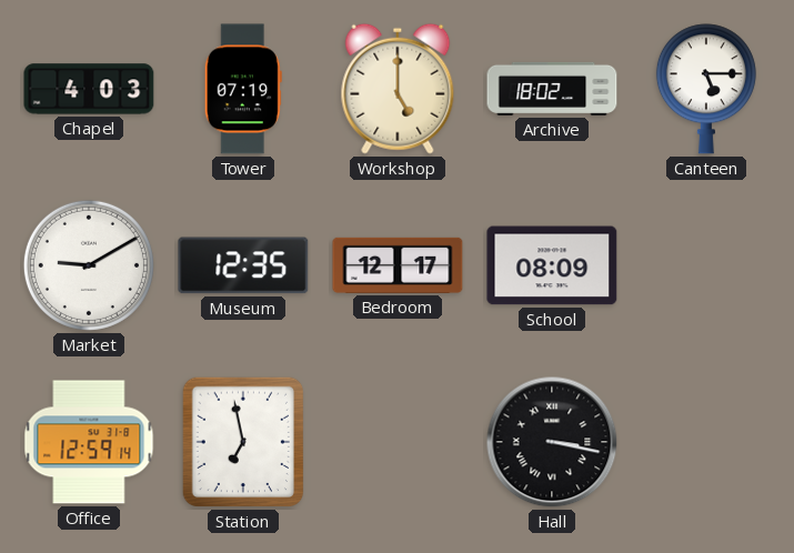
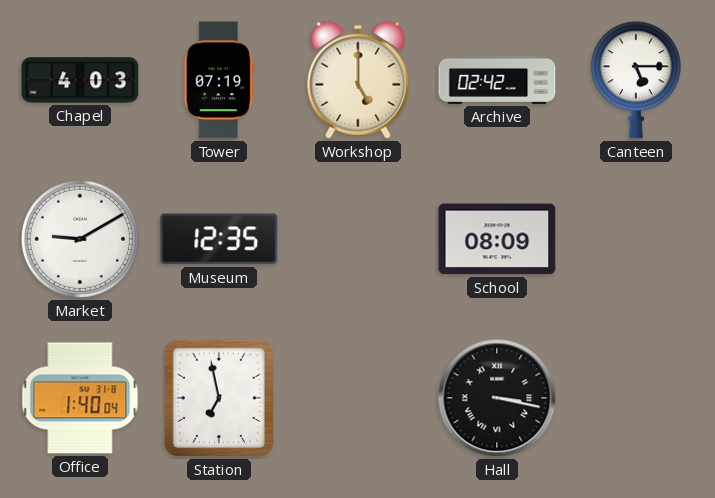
Archive: 18:02 -> 02:42
Bedroom: 12:17 -> none
Office: 12:59 -> 1:40
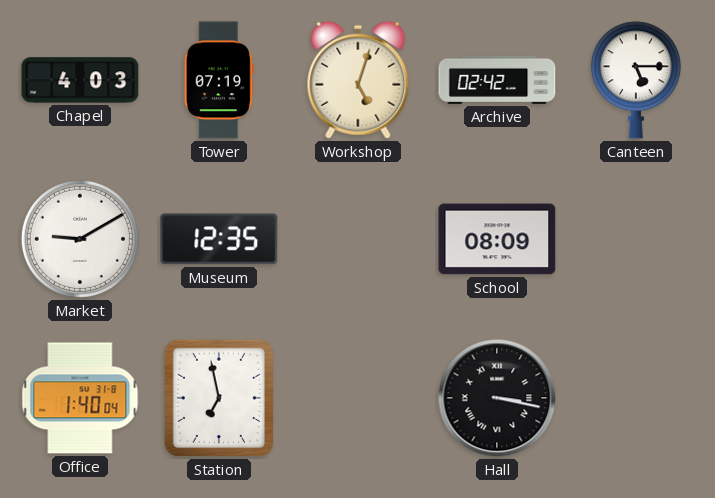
Workshop: 5:00 -> 5:03
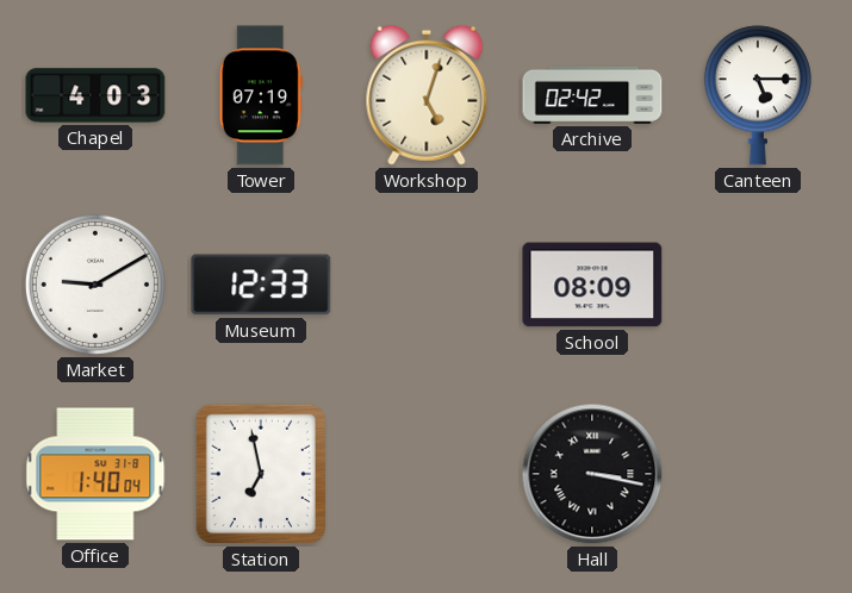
Museum: 12:35 -> 12:33
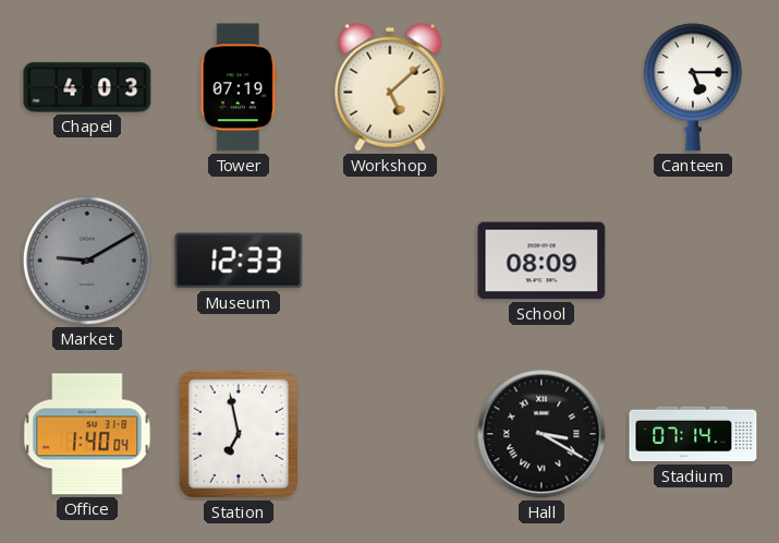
Workshop: 5:03 -> 5:08
Archive: 02:42 -> none
Market dial: white -> grey
Hall: 3:17 -> 3:20
Stadium: none -> 07:14
